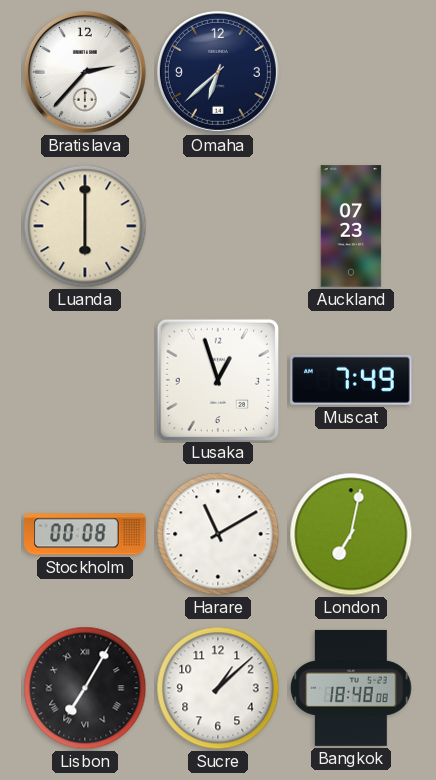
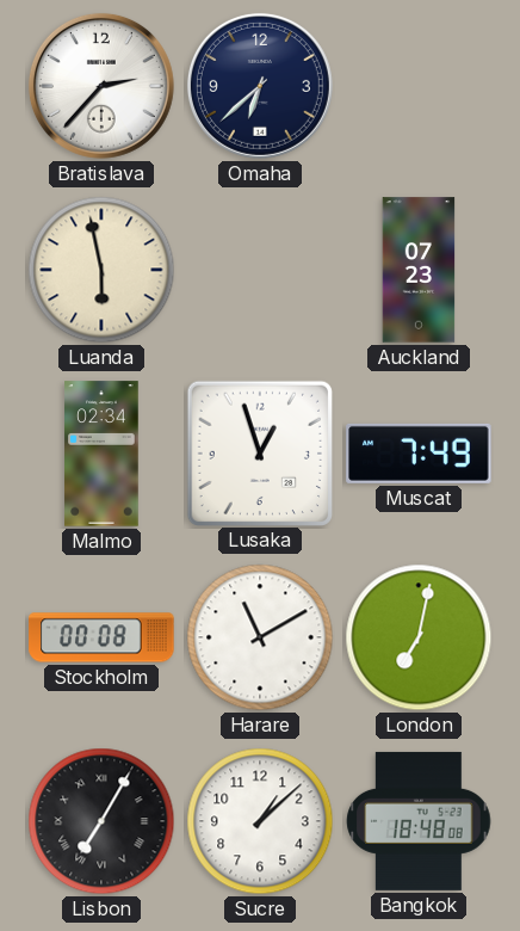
Luanda: 6:00 -> 5:58
Malmo: none -> 02:34
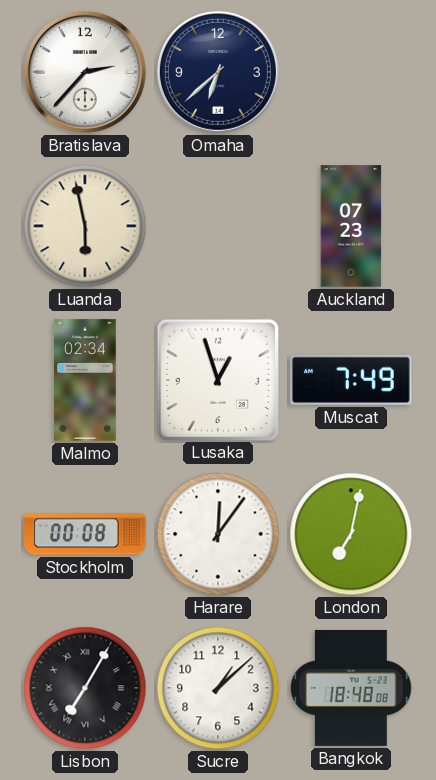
Harare: 11:10 -> 12:06
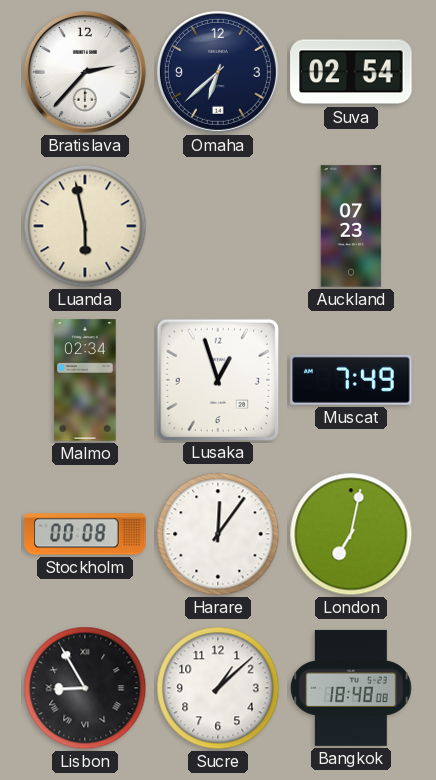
Suva: none -> 02:54
Lisbon: 7:05 -> 8:55
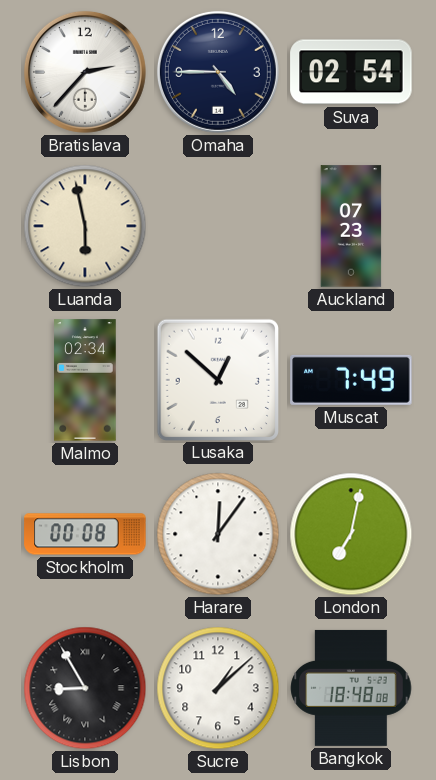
Omaha: 6:38 -> 4:45
Lusaka: 12:57 -> 12:52
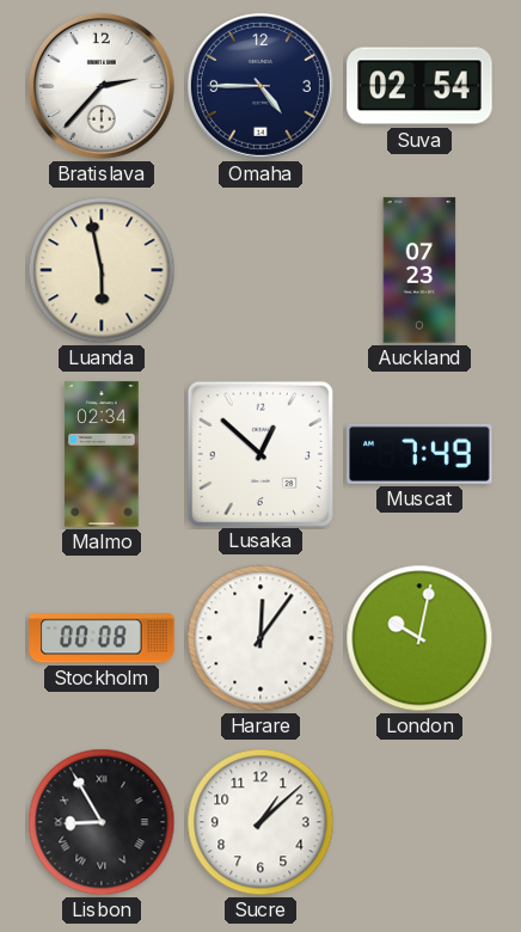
London: 7:02 -> 10:02
Bangkok: 18:48 -> none
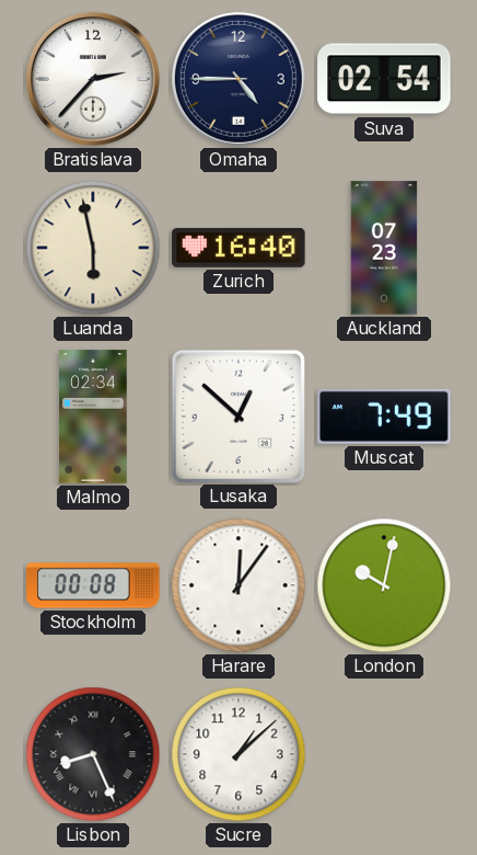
Zurich: none -> 16:40
Lisbon: 8:55 -> 8:26
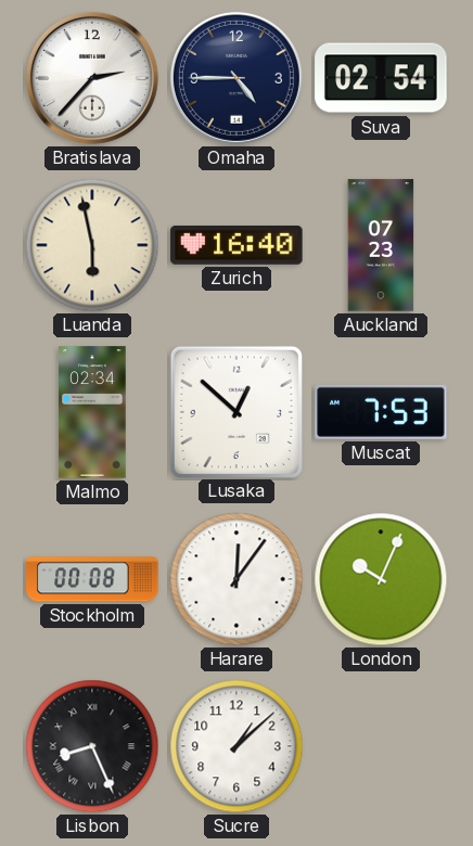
Muscat: 7:49 -> 7:53
London: 10:02 -> 10:04
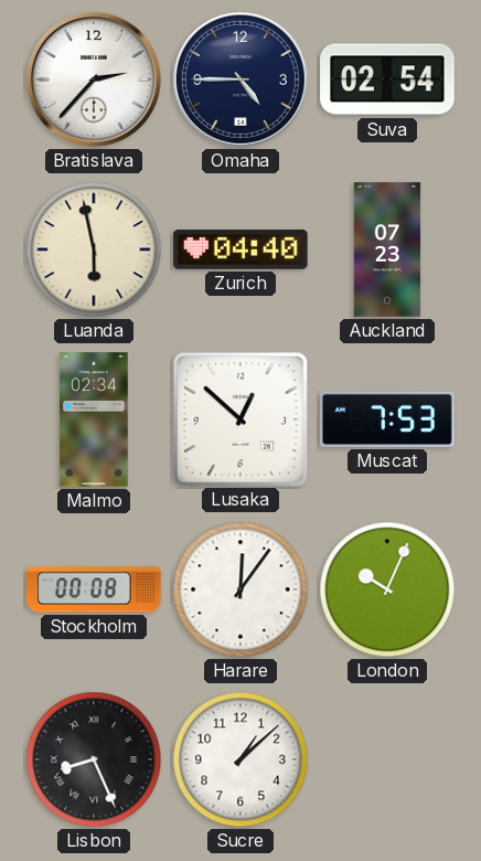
Zurich: 16:40 -> 04:40
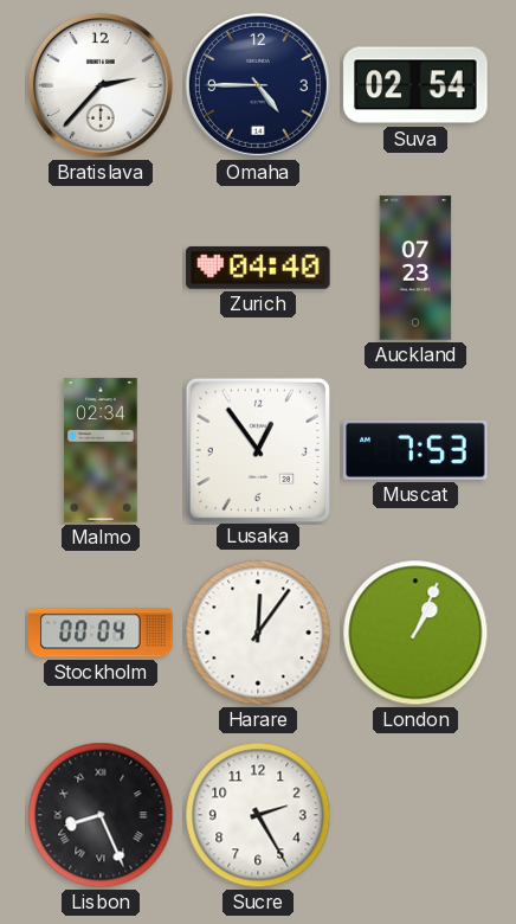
Luanda: 5:58 -> none
Lusaka: 12:52 -> 12:54
Stockholm: 00:08 -> 00:04
London: 10:04 -> 1:04
Sucre: 1:08 -> 2:25
